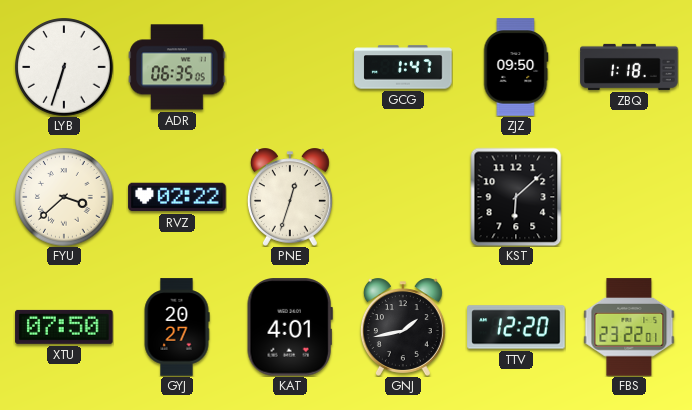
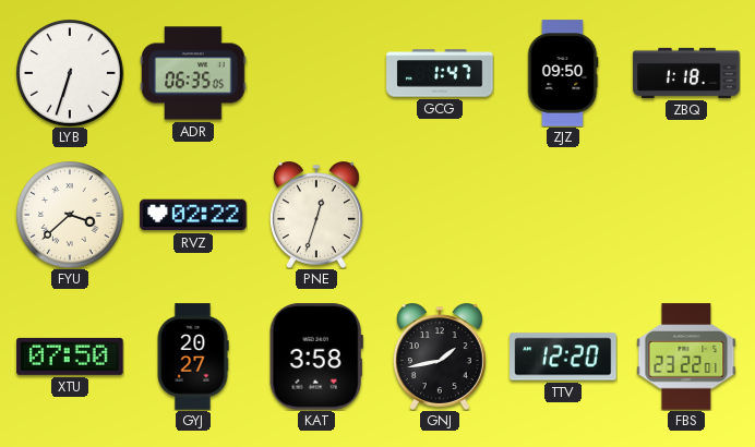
KST: 6:08 -> none
KAT: 4:01 -> 3:58
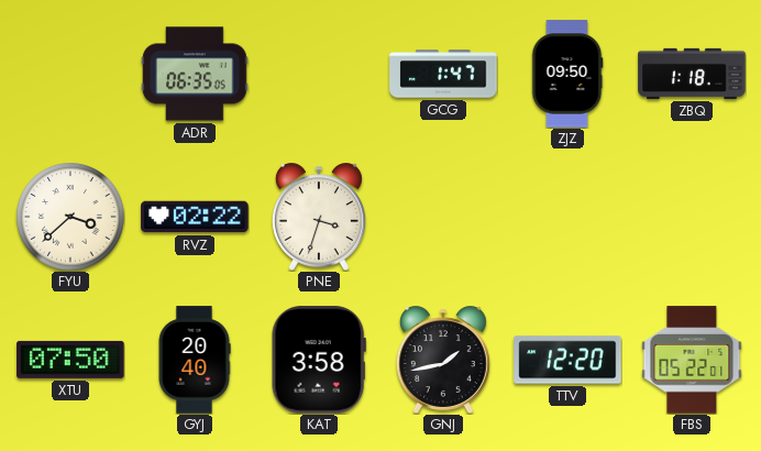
LYB: 6:33 -> none
PNE: 12:33 -> 3:33
GYJ: 20:27 -> 20:40
FBS: 23:22 -> 05:22
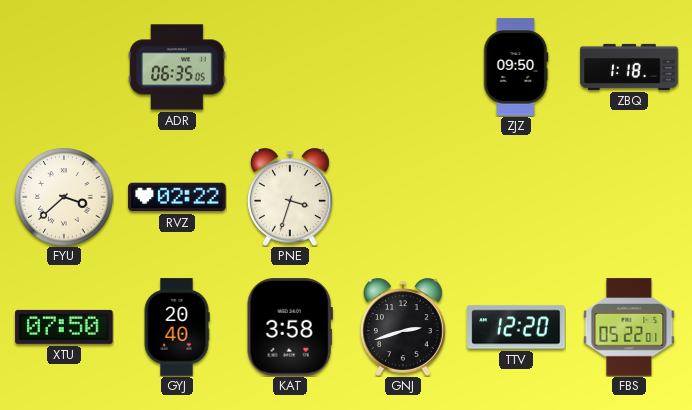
GCG: 1:47 -> none
GNJ: 1:43 -> 2:42
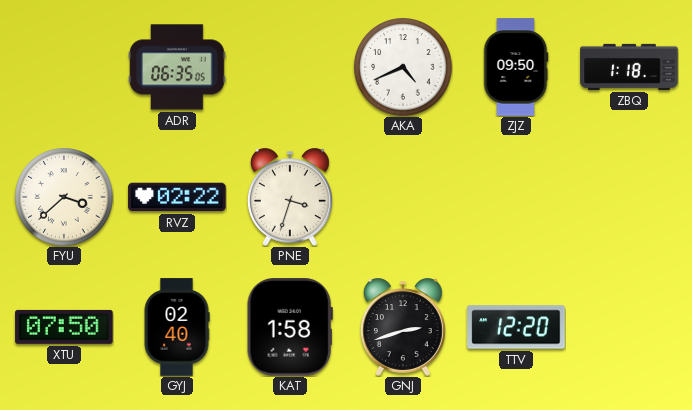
AKA: none -> 4:41
GYJ: 20:40 -> 02:40
KAT: 3:58 -> 1:58
FBS: 05:22 -> none
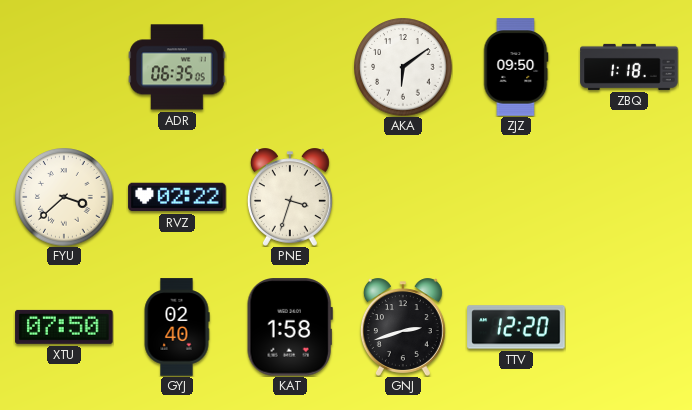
AKA: 4:41 -> 6:09
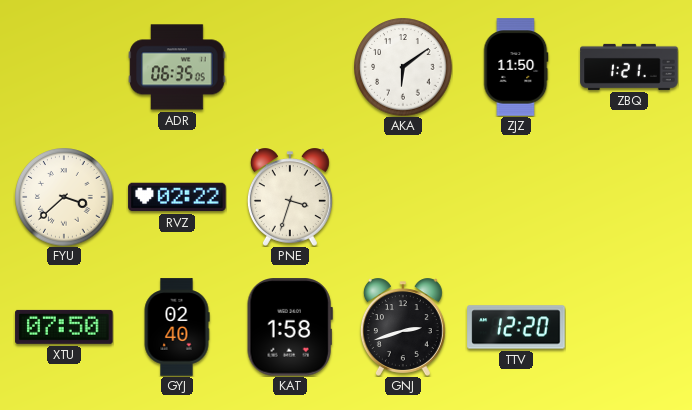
ZJZ: 09:50 -> 11:50
ZBQ: 1:18 -> 1:21
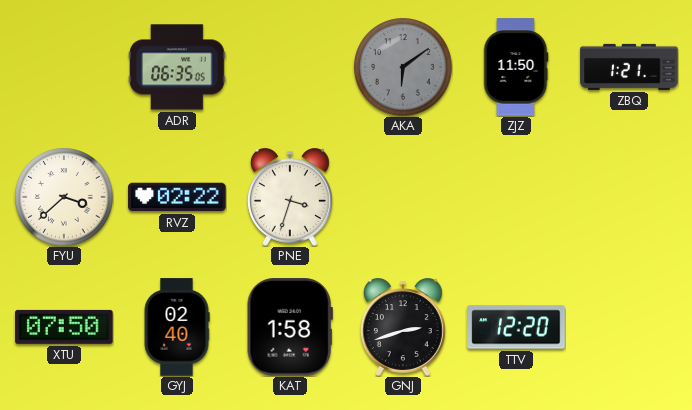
AKA dial: white -> grey
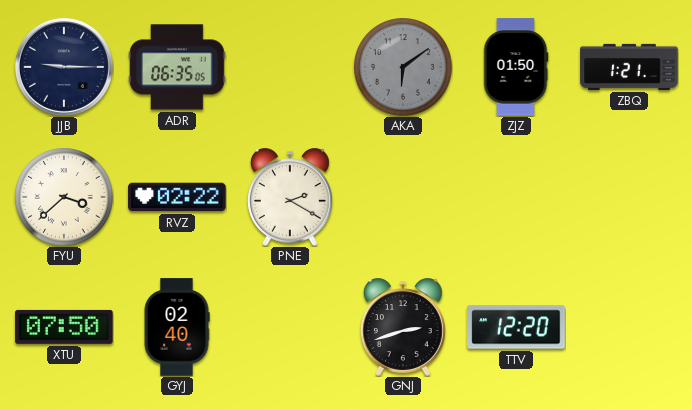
JJB: none -> 9:15
ZJZ: 11:50 -> 01:50
PNE: 3:33 -> 2:20
KAT: 1:58 -> none
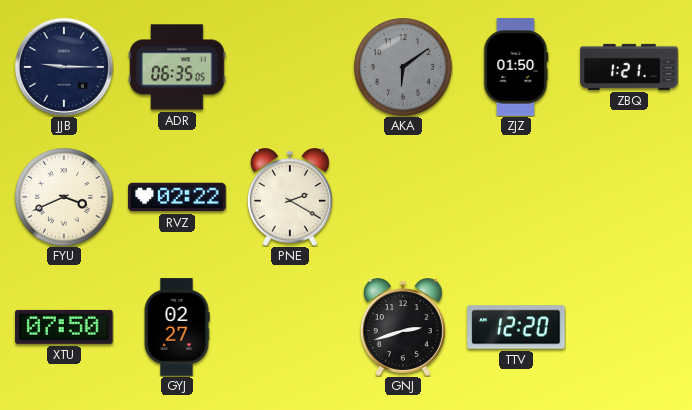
FYU: 3:38 -> 3:41
GYJ: 02:40 -> 02:27
